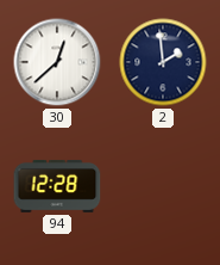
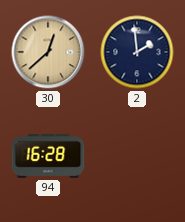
30 dial: white -> champagne
94: 12:28 -> 16:28
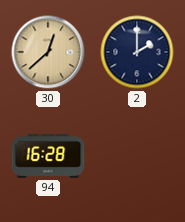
2: 1:59 -> 2:00
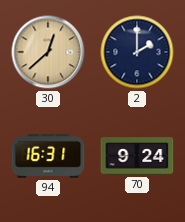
94: 16:28 -> 16:31
70: none -> 9:24
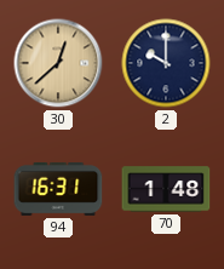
2: 2:00 -> 10:00
70: 9:24 -> 1:48
